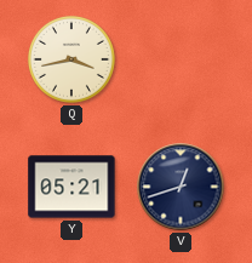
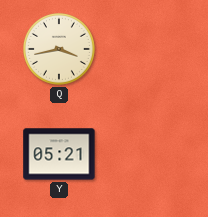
V: 12:42 -> none
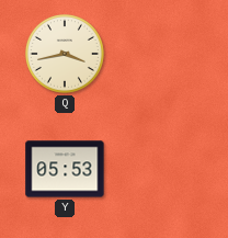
Y: 05:21 -> 05:53
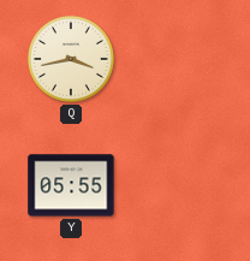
Y: 05:53 -> 05:55
